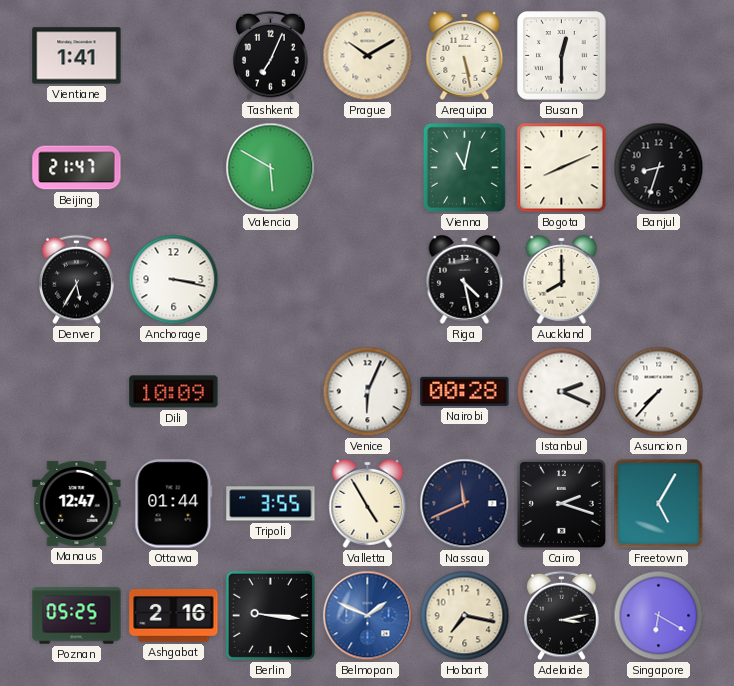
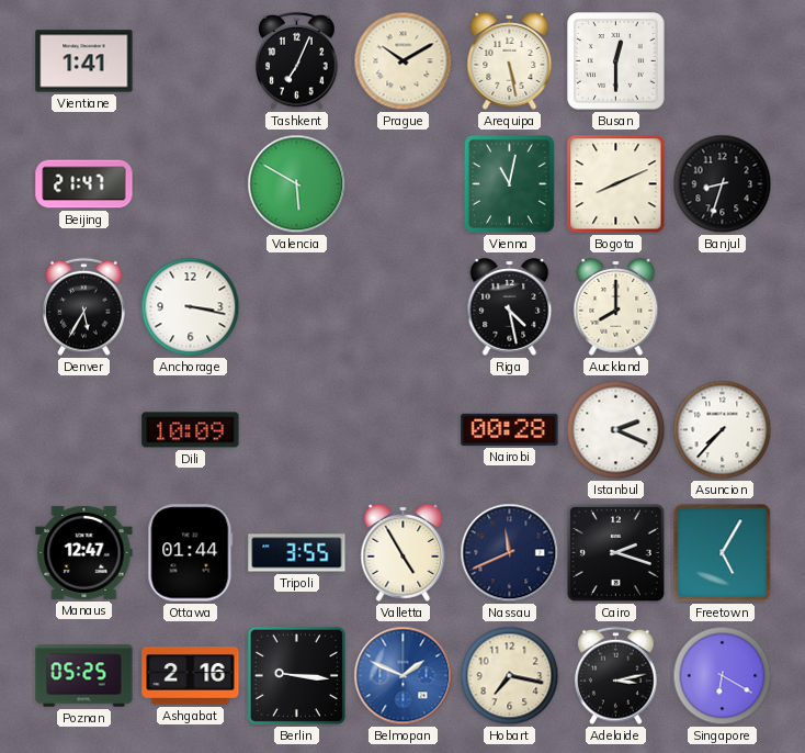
Venice: 6:04 -> none
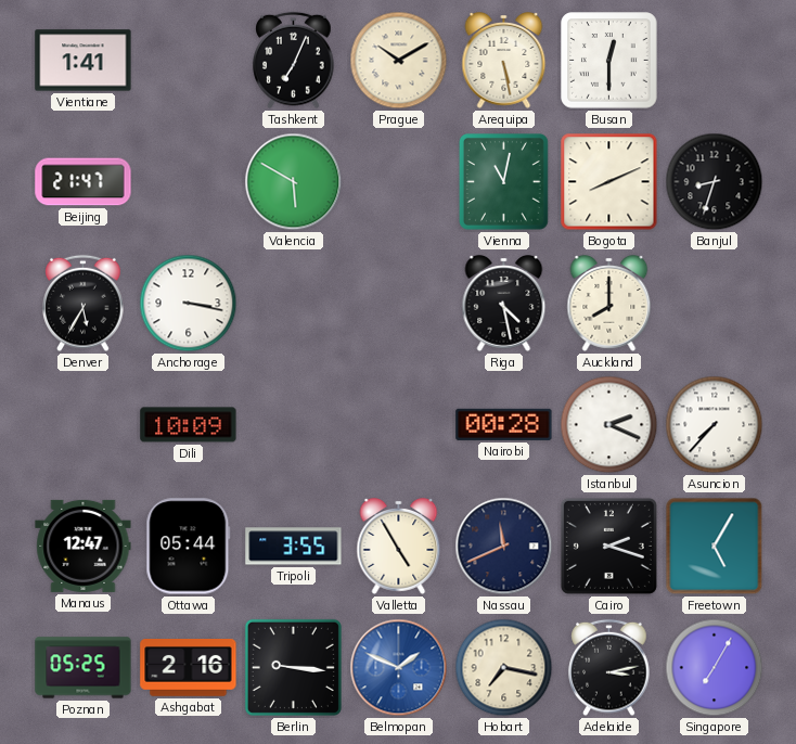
Ottawa: 01:44 -> 05:44
Singapore: 6:20 -> 7:05
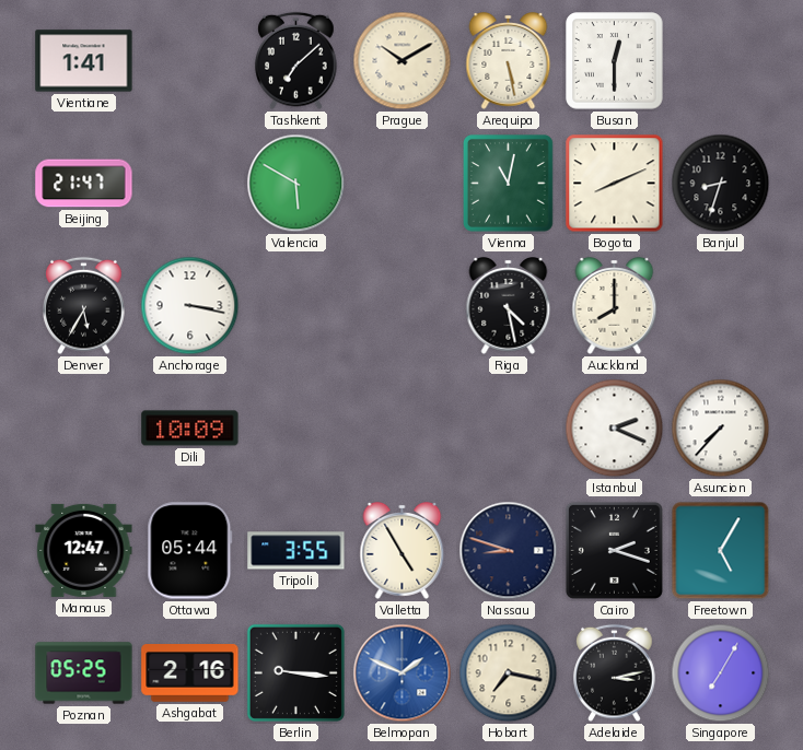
Tashkent: 7:04 -> 7:08
Nairobi: 00:28 -> none
Nassau: 11:41 -> 8:48
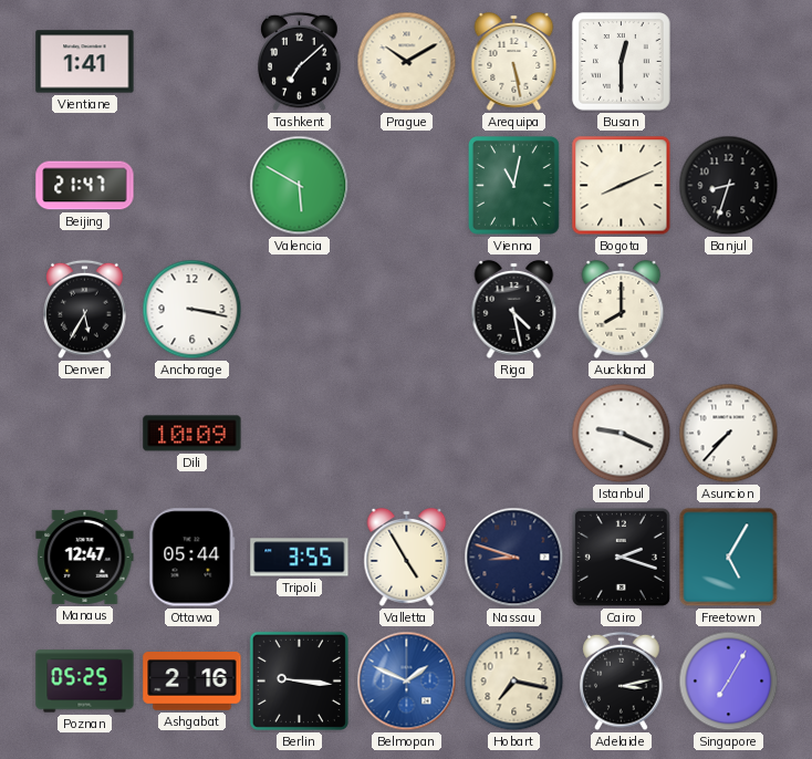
Istanbul: 2:19 -> 9:19
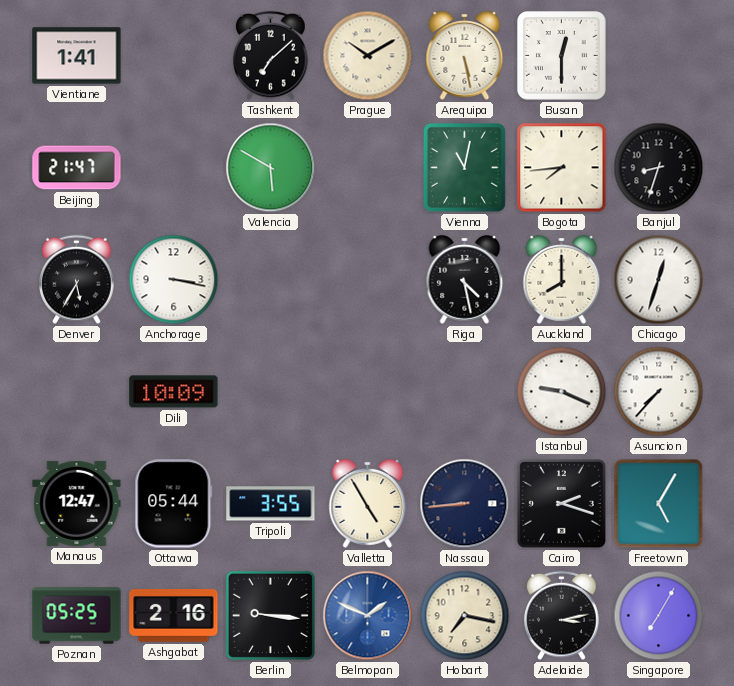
Bogota: 8:11 -> 7:44
Chicago: none -> 12:33
Nassau: 8:48 -> 8:44
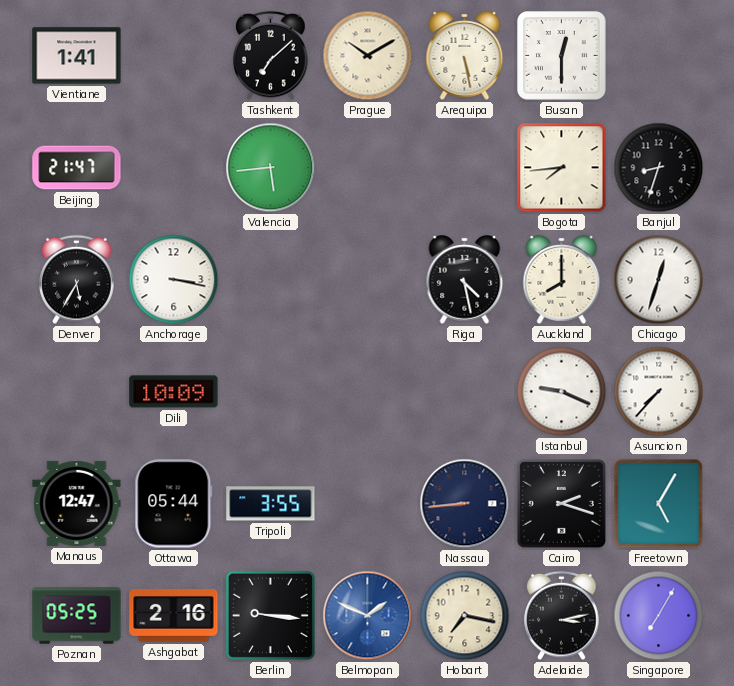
Valencia: 5:50 -> 5:44
Vienna: 11:02 -> none
Valletta: 4:55 -> none
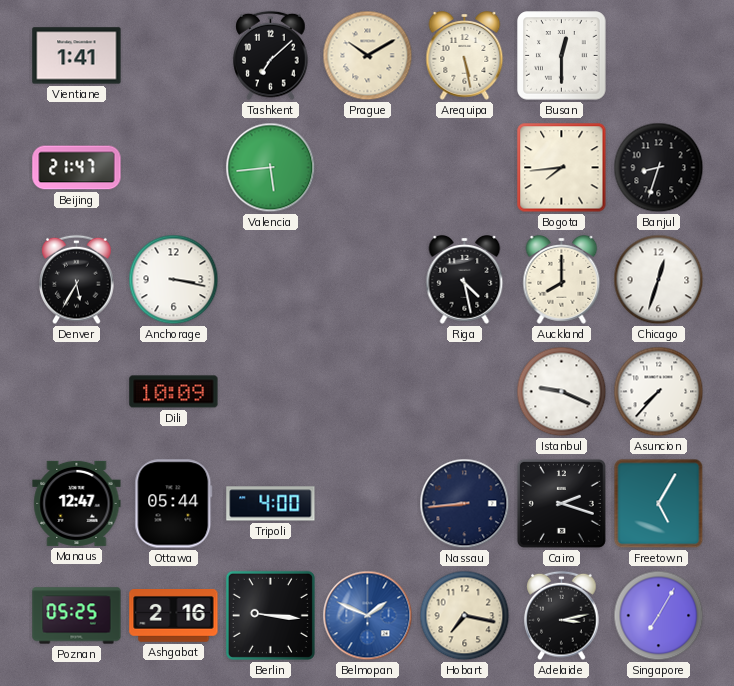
Tripoli: 3:55 -> 4:00
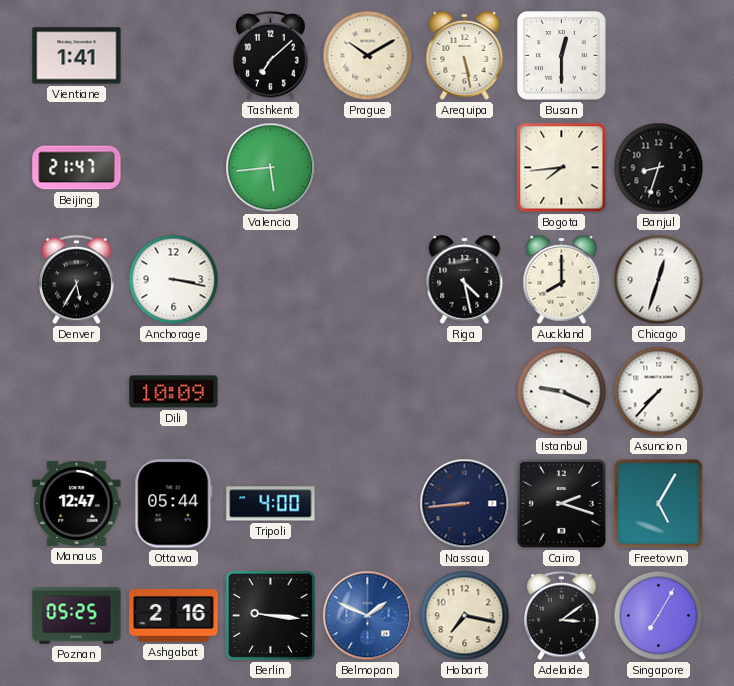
Adelaide: 3:13 -> 3:09
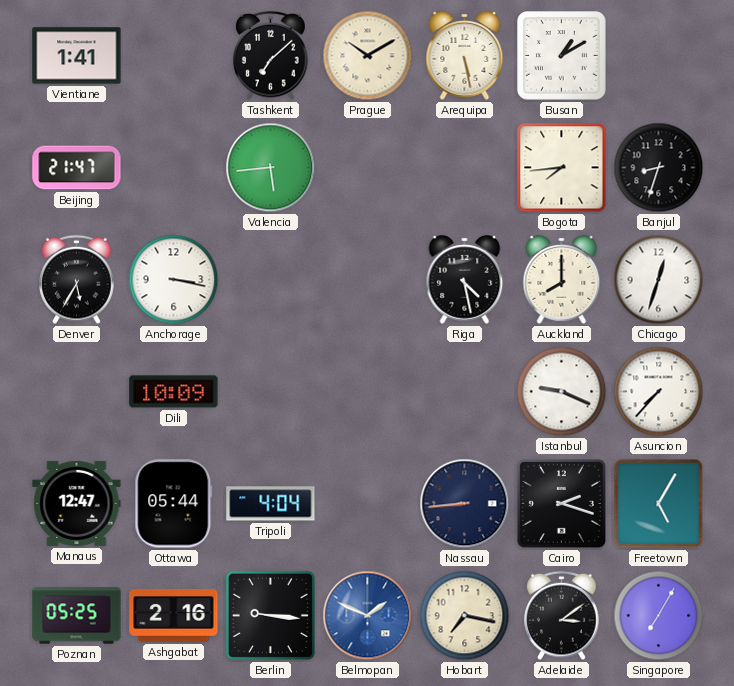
Busan: 12:30 -> 1:10
Tripoli: 4:00 -> 4:04
